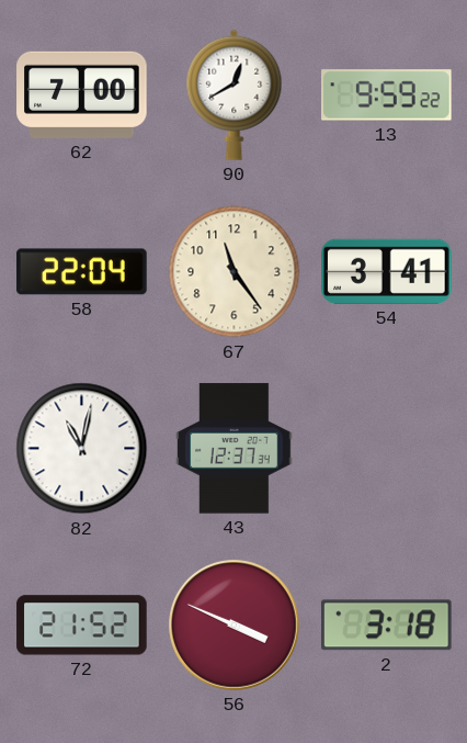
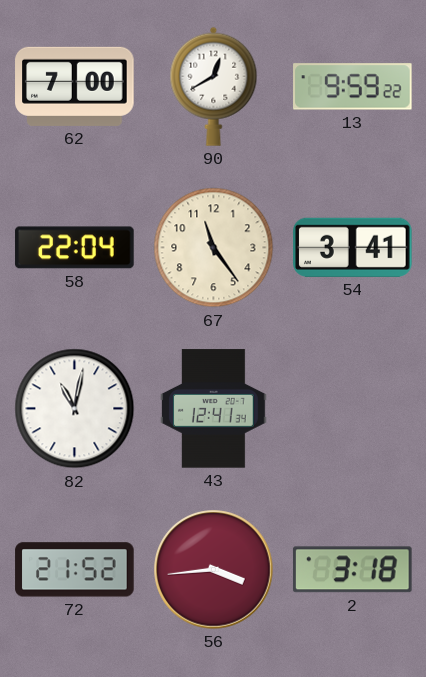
43: 12:37 -> 12:41
56: 3:49 -> 3:44
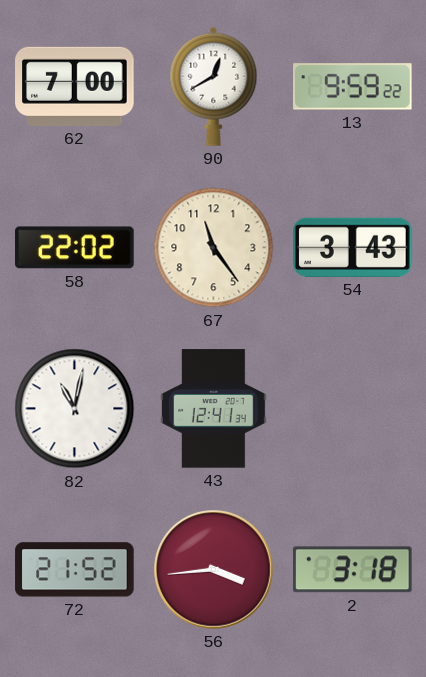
58: 22:04 -> 22:02
54: 3:41 -> 3:43
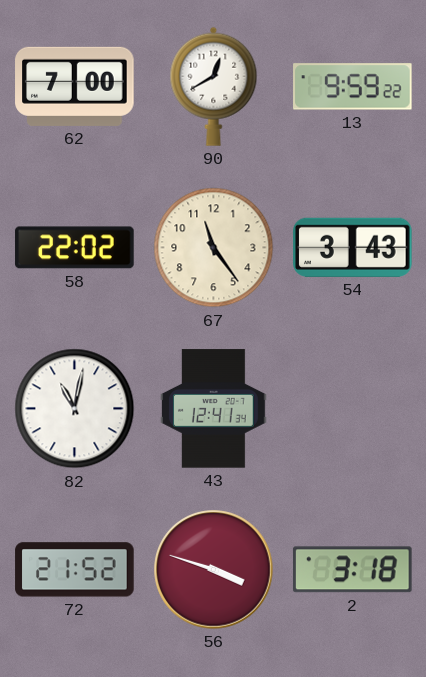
56: 3:44 -> 3:48
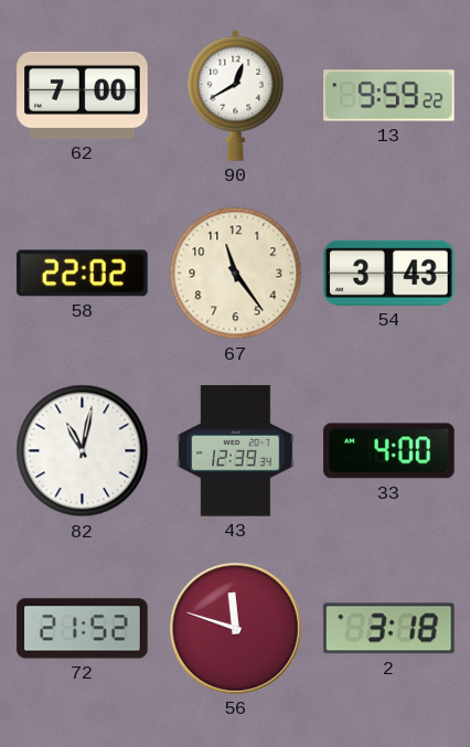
43: 12:41 -> 12:39
33: none -> 4:00
56: 3:48 -> 11:48
